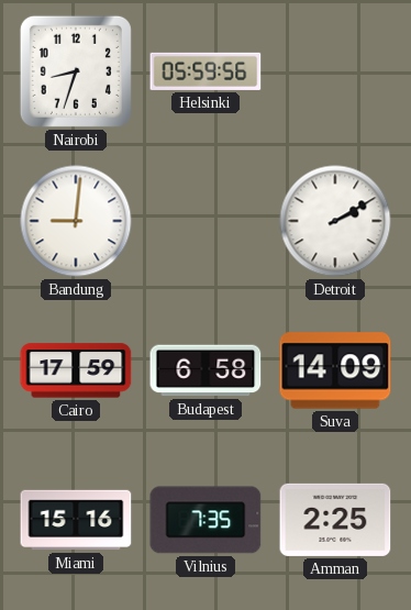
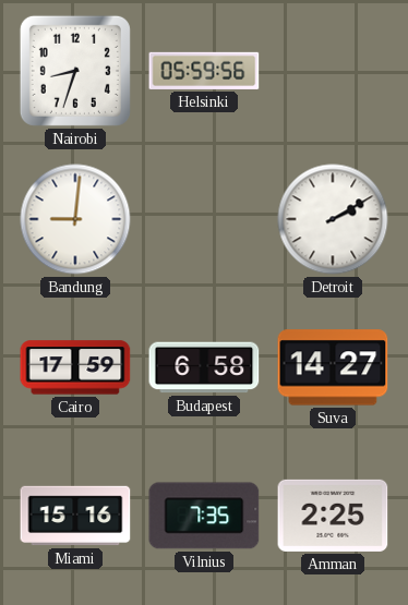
Suva: 14:09 -> 14:27
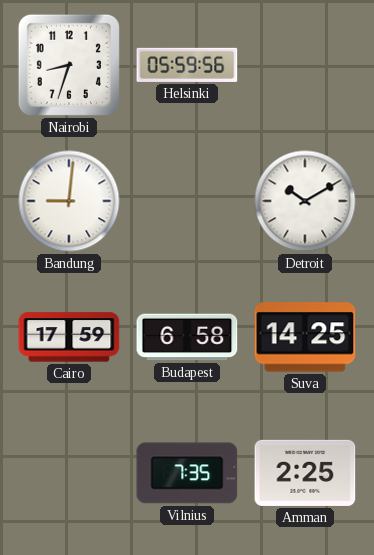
Detroit: 2:10 -> 10:10
Suva: 14:27 -> 14:25
Miami: 15:16 -> none
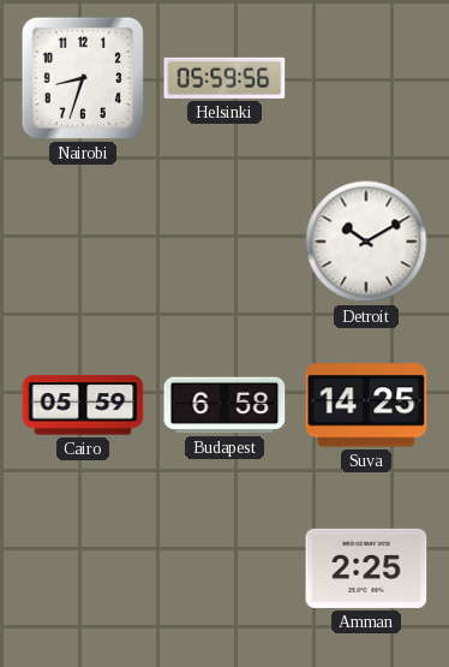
Bandung: 9:01 -> none
Cairo: 17:59 -> 05:59
Vilnius: 7:35 -> none
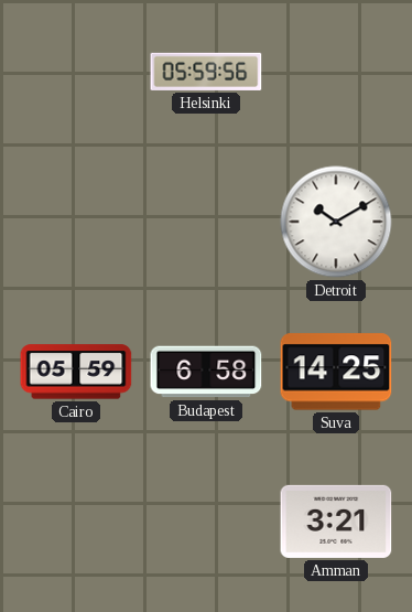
Nairobi: 8:33 -> none
Amman: 2:25 -> 3:21
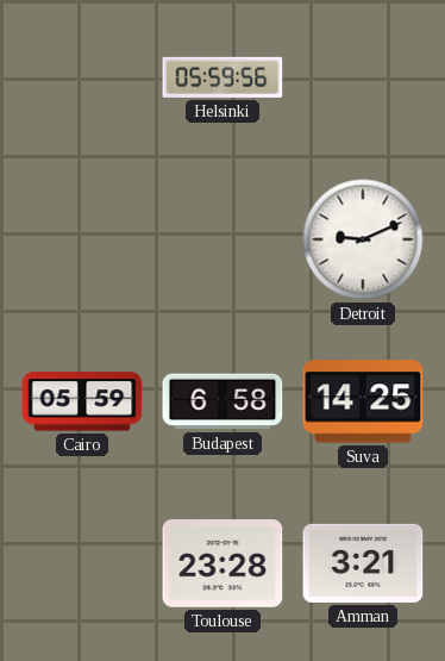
Detroit: 10:10 -> 9:11
Toulouse: none -> 23:28
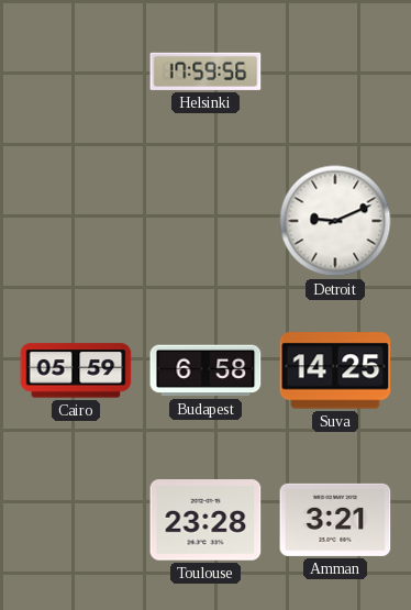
Helsinki: 05:59 -> 17:59
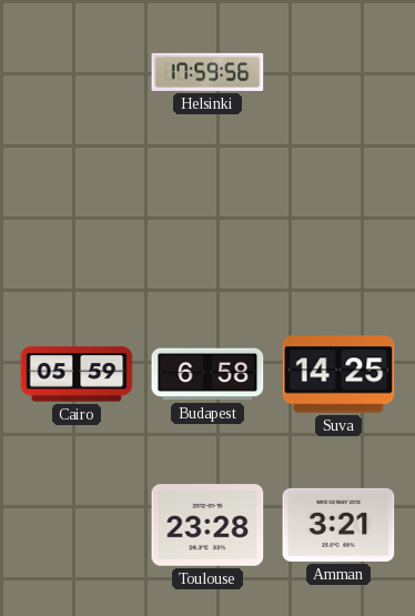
Detroit: 9:11 -> none
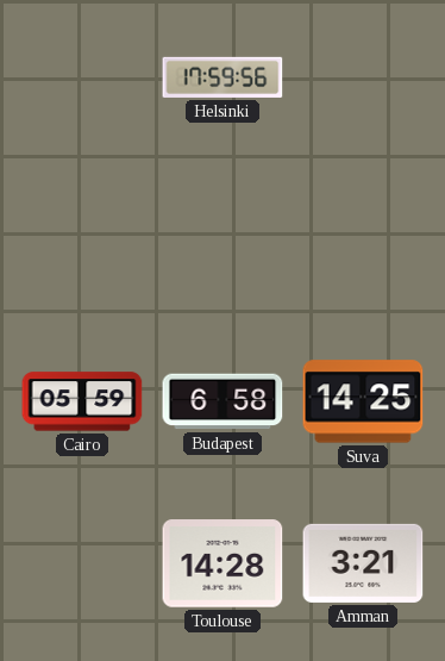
Toulouse: 23:28 -> 14:28
